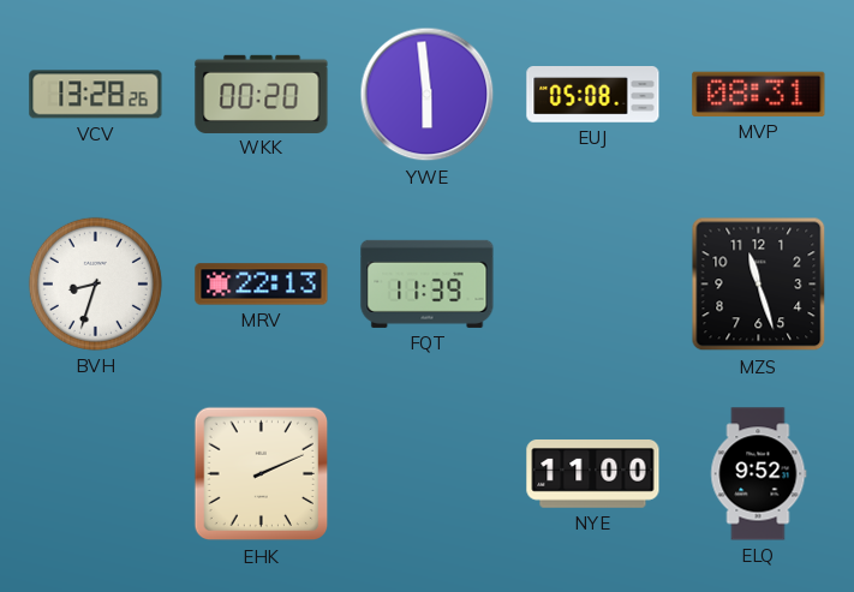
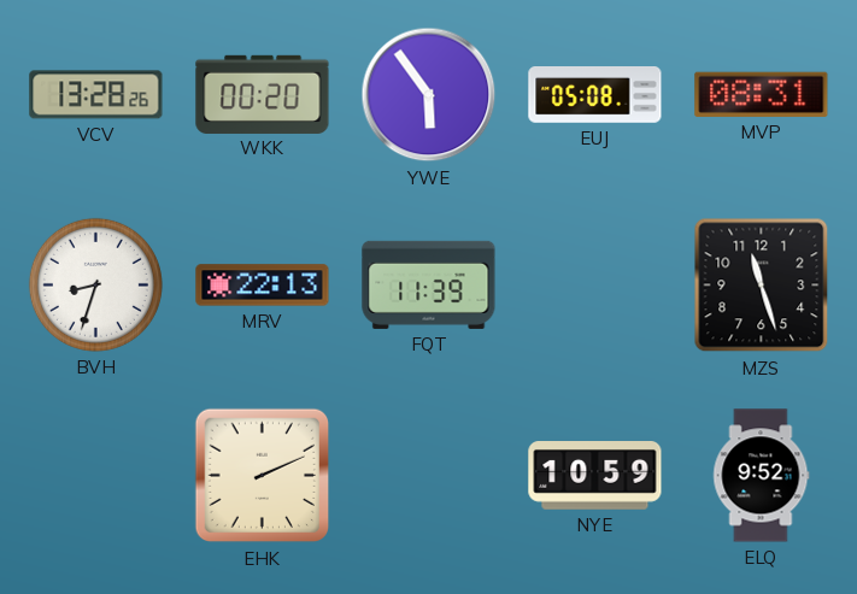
YWE: 5:59 -> 5:54
NYE: 11:00 -> 10:59
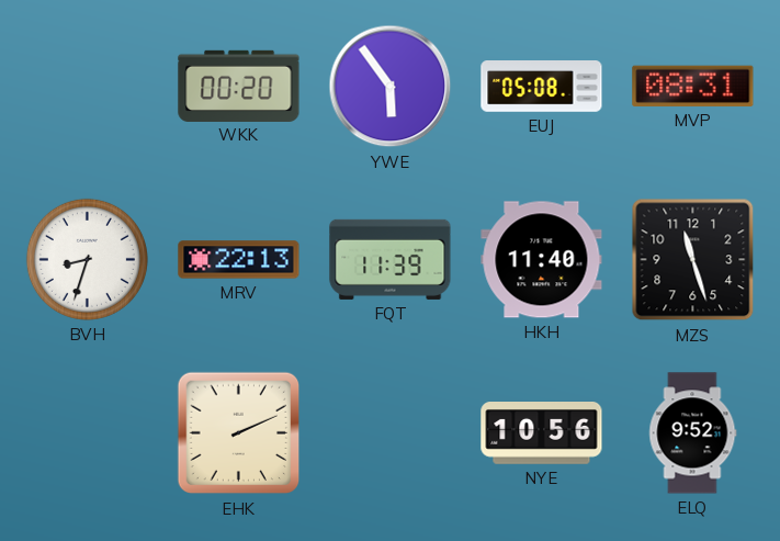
VCV: 13:28 -> none
HKH: none -> 11:40
NYE: 10:59 -> 10:56
